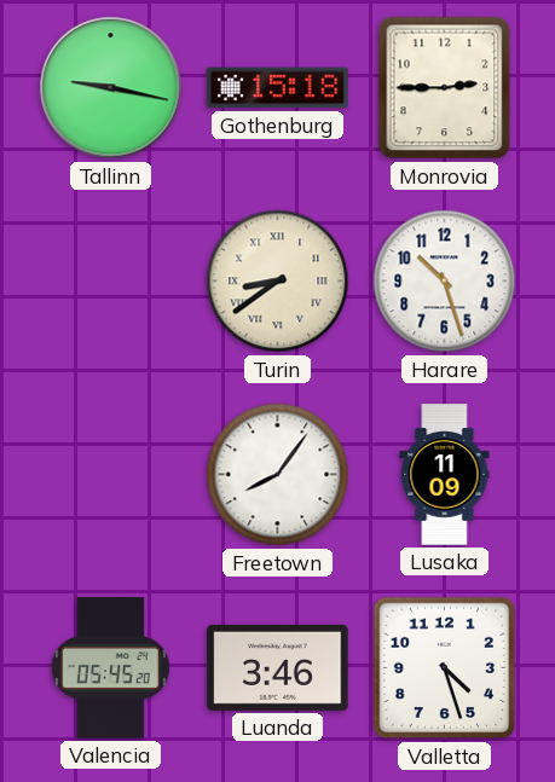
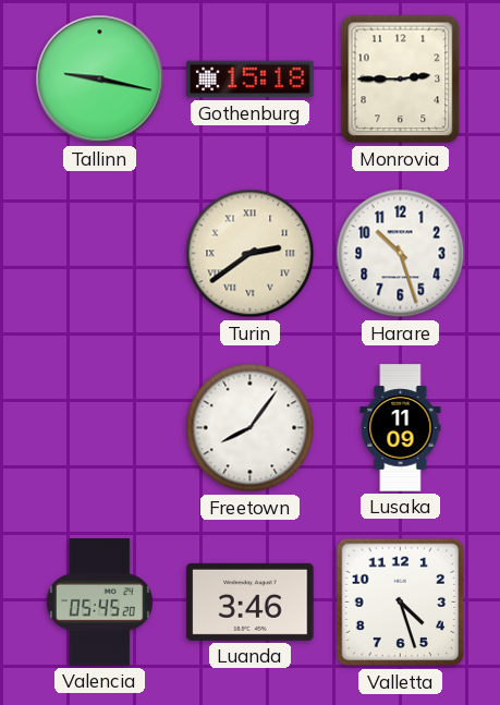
Turin: 8:39 -> 2:39
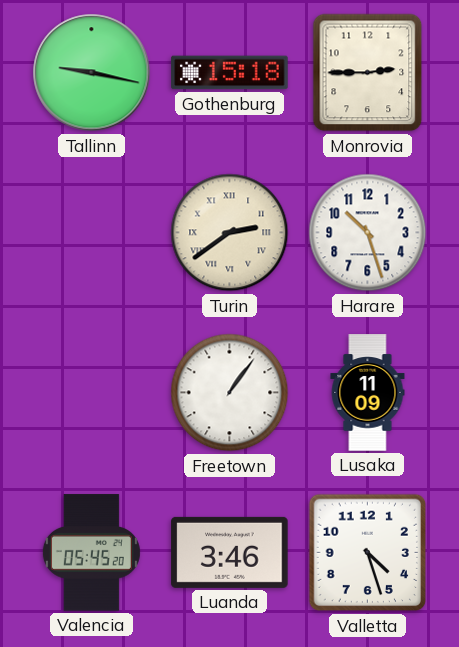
Freetown: 8:06 -> 1:06
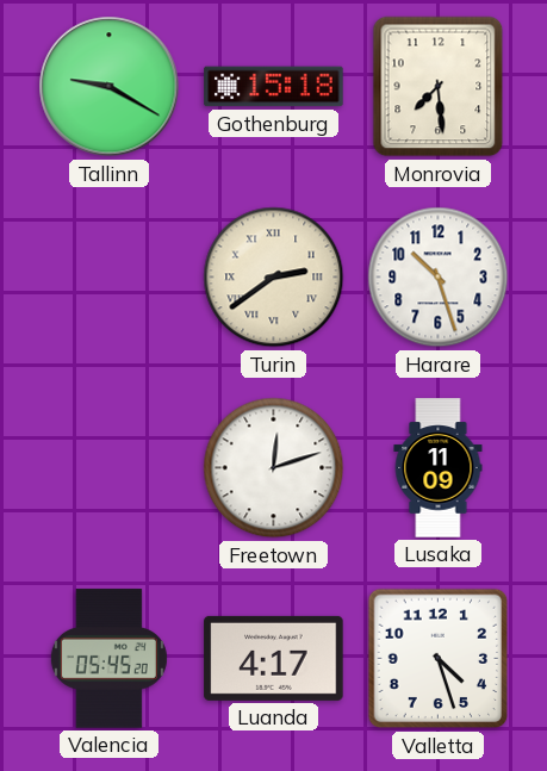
Tallinn: 9:17 -> 9:20
Monrovia: 2:45 -> 7:29
Freetown: 1:06 -> 12:12
Luanda: 3:46 -> 4:17
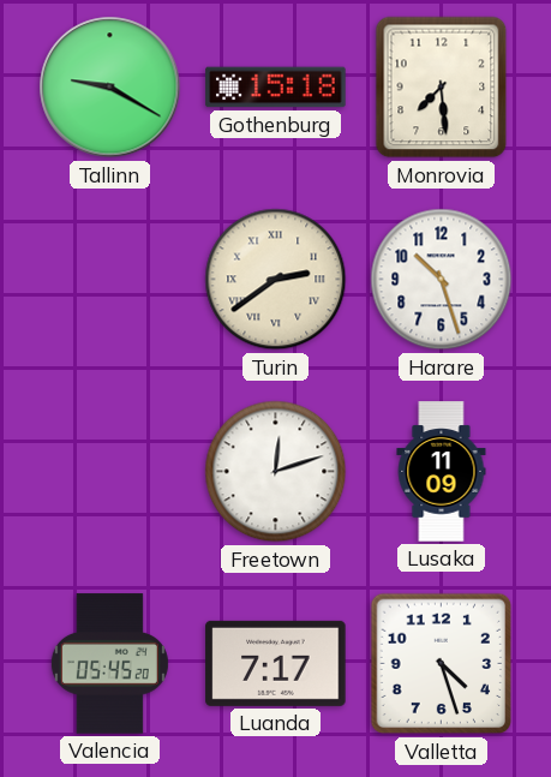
Luanda: 4:17 -> 7:17
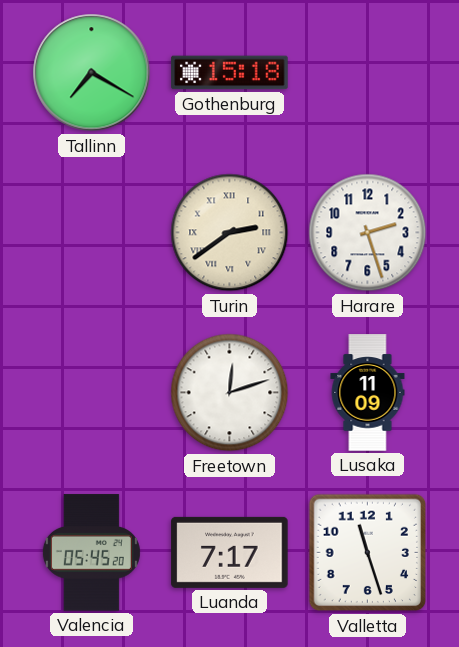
Tallinn: 9:20 -> 7:20
Monrovia: 7:29 -> none
Harare: 10:27 -> 2:27
Valletta: 4:27 -> 11:27
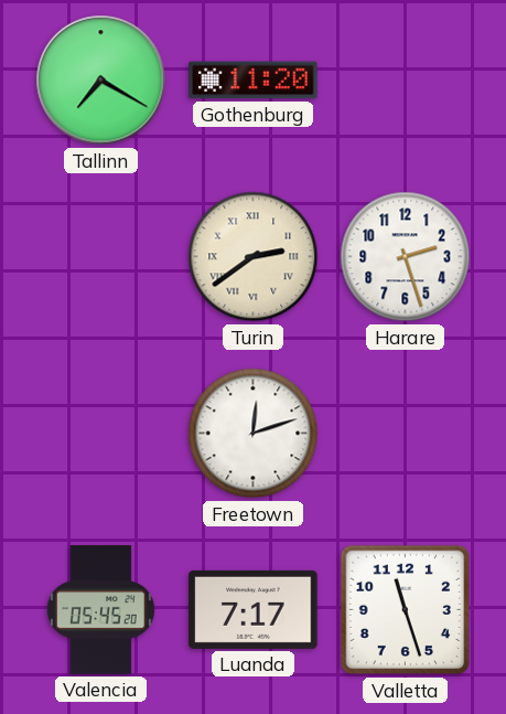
Gothenburg: 15:18 -> 11:20
Lusaka: 11:09 -> none
